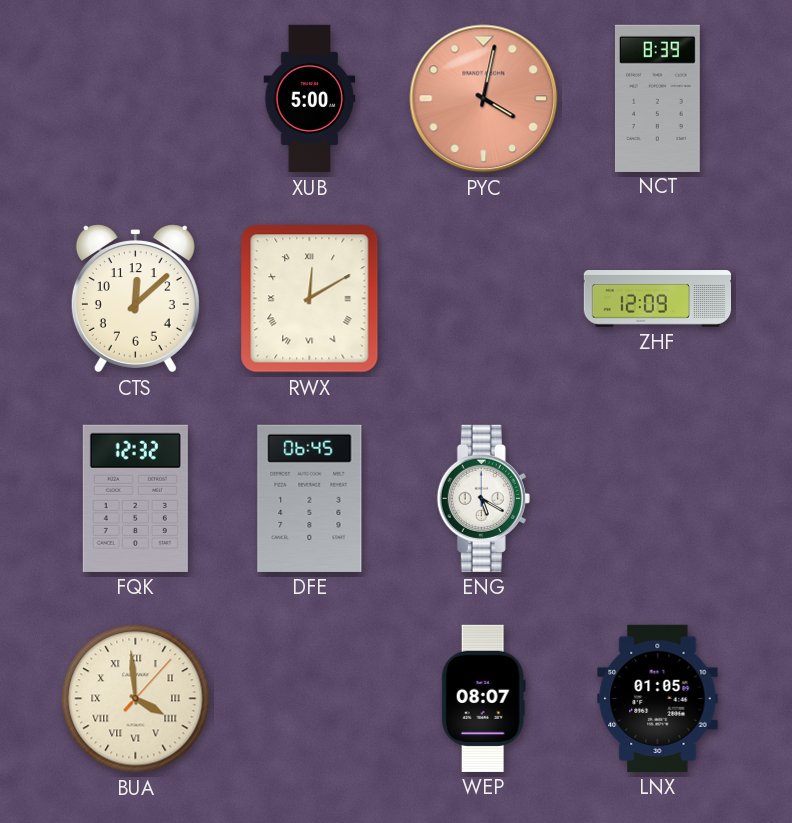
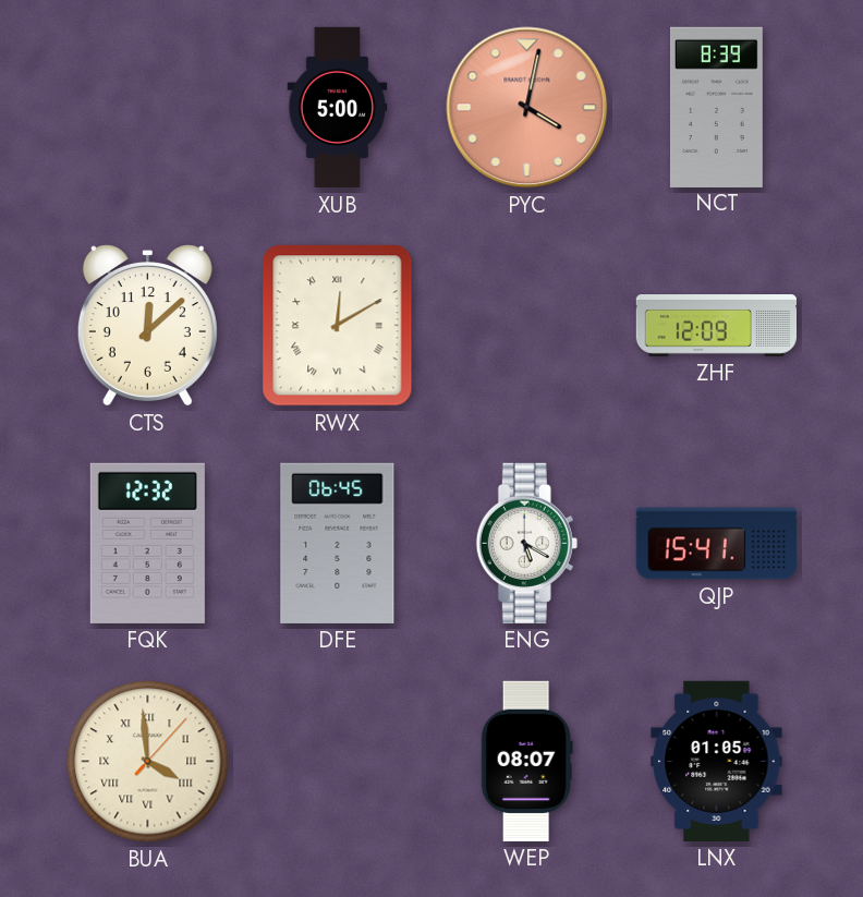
QJP: none -> 15:41
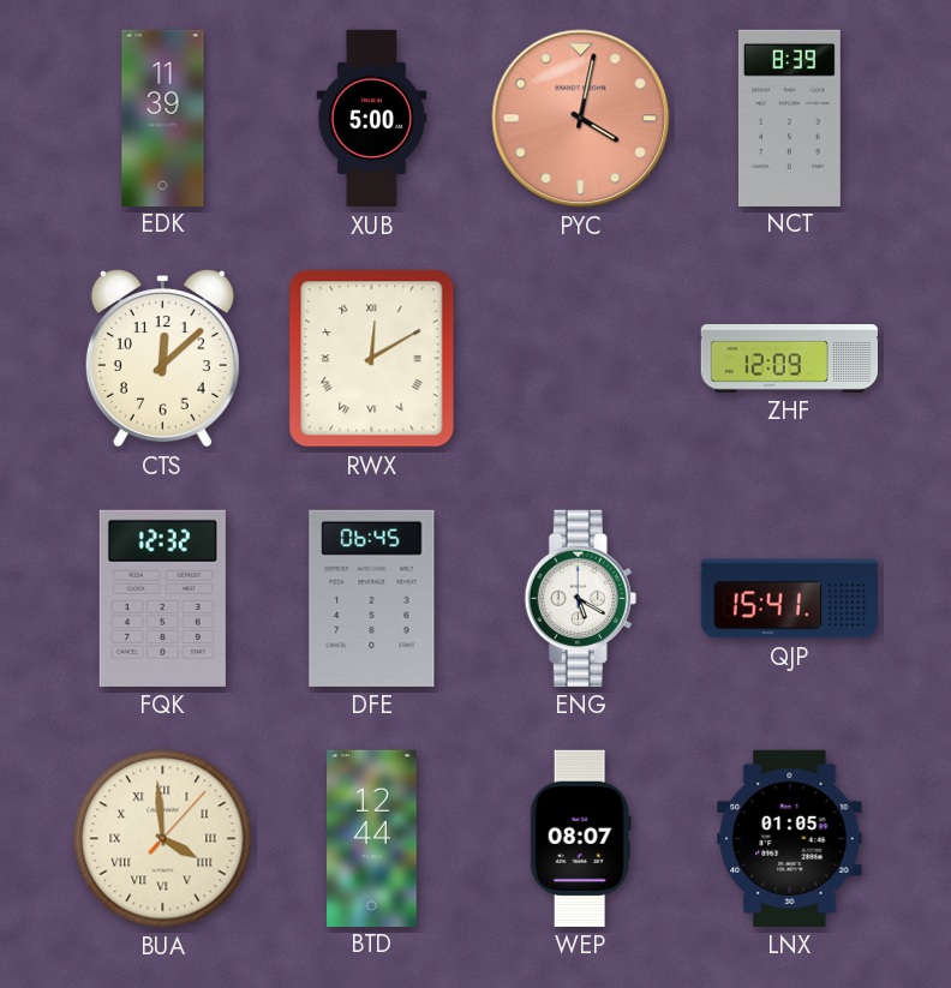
EDK: none -> 11:39
BTD: none -> 12:44
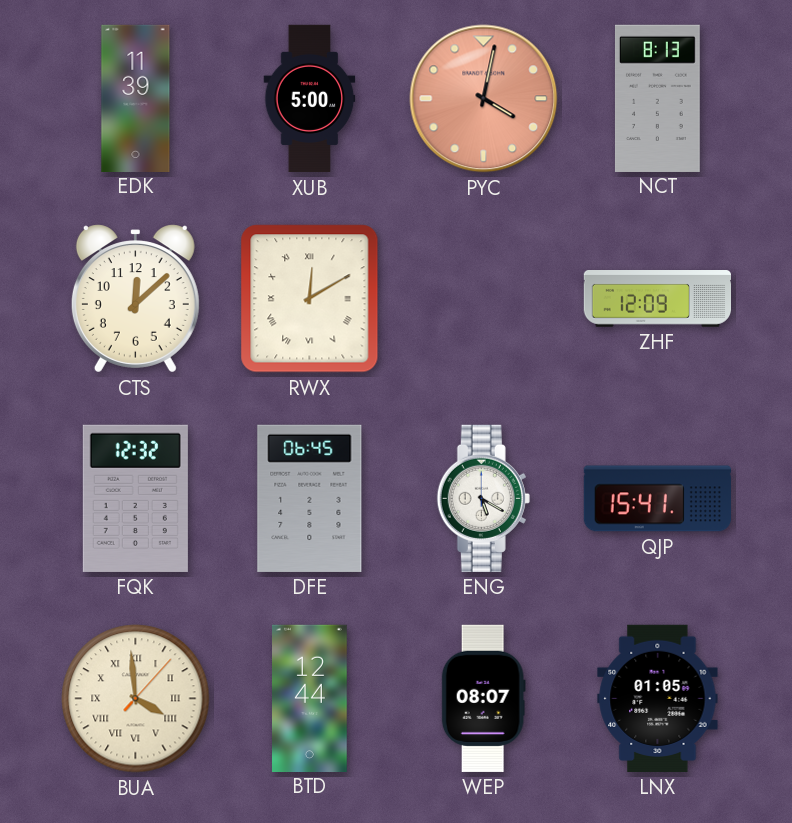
NCT: 8:39 -> 8:13
